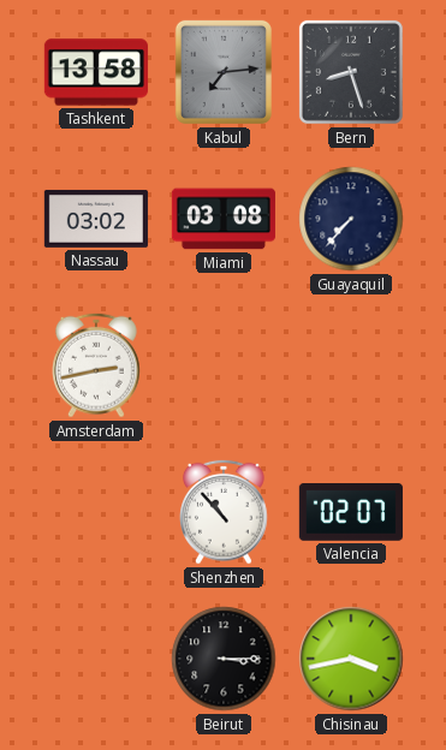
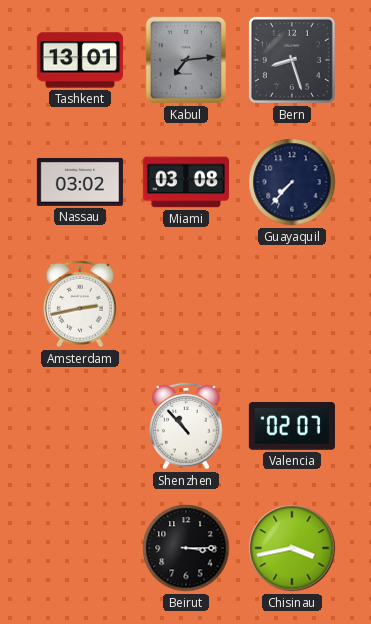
Tashkent: 13:58 -> 13:01
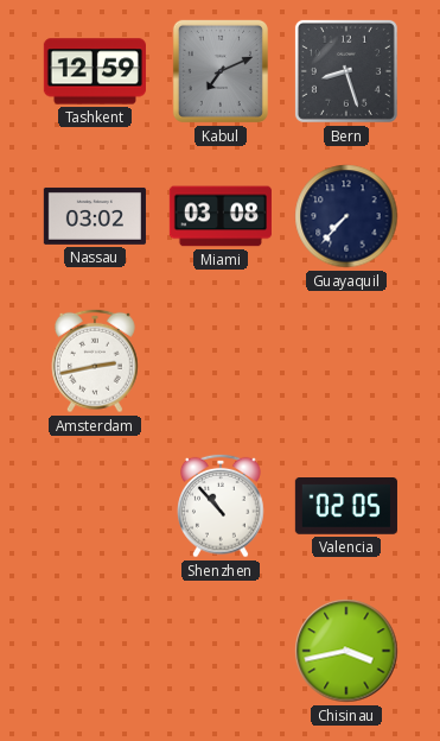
Tashkent: 13:01 -> 12:59
Kabul: 7:14 -> 7:11
Valencia: 02:07 -> 02:05
Beirut: 3:15 -> none
